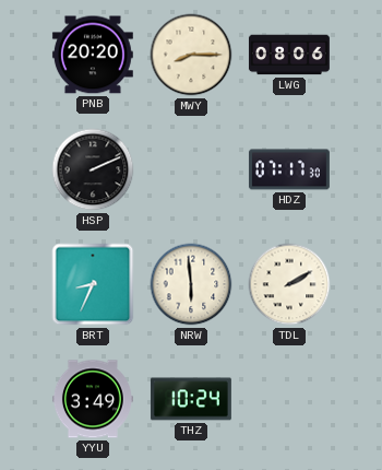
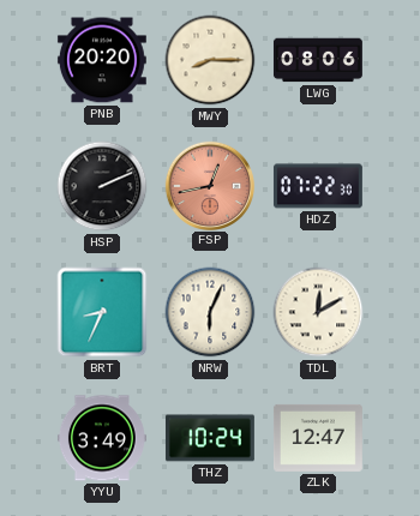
FSP: none -> 12:43
HDZ: 07:17 -> 07:22
NRW: 5:59 -> 6:04
TDL: 2:10 -> 12:10
ZLK: none -> 12:47
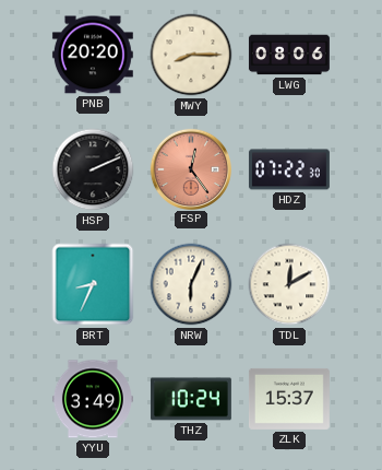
FSP: 12:43 -> 12:24
ZLK: 12:47 -> 15:37
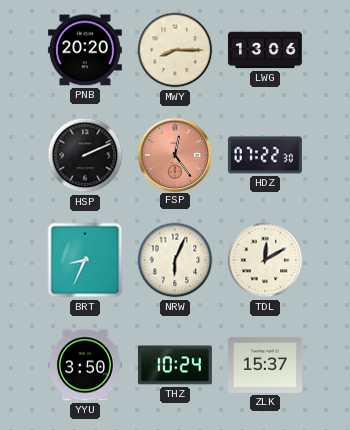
LWG: 08:06 -> 13:06
YYU: 3:49 -> 3:50
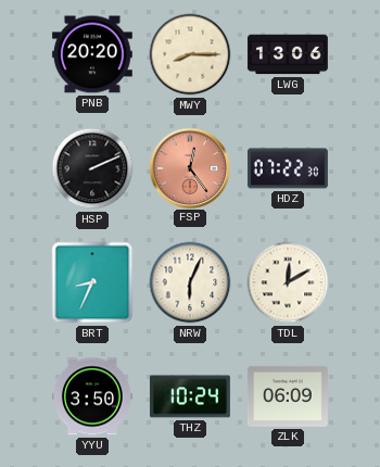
ZLK: 15:37 -> 06:09
